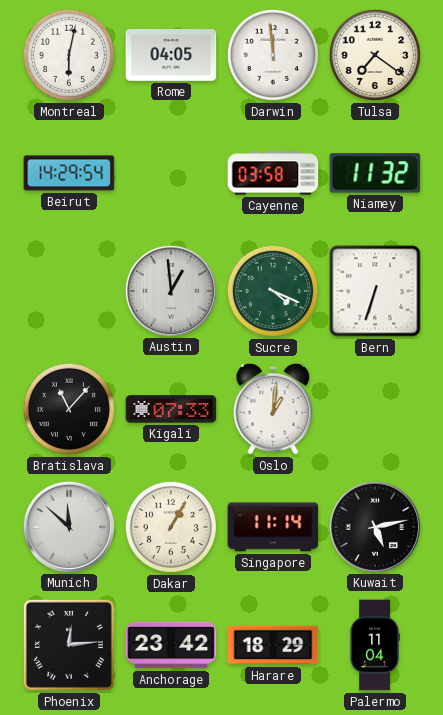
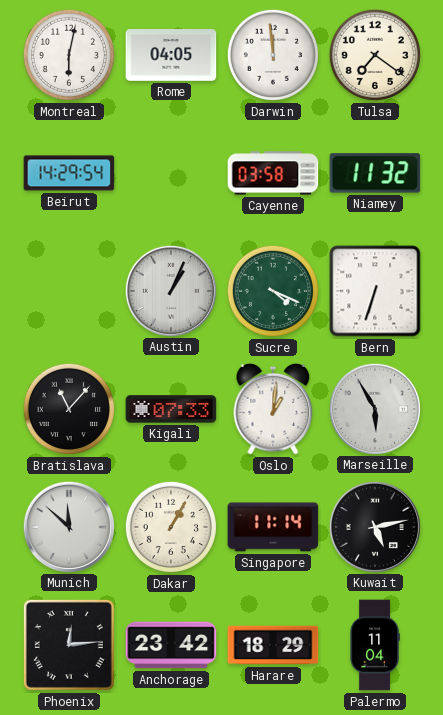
Austin: 12:59 -> 1:04
Marseille: none -> 5:55
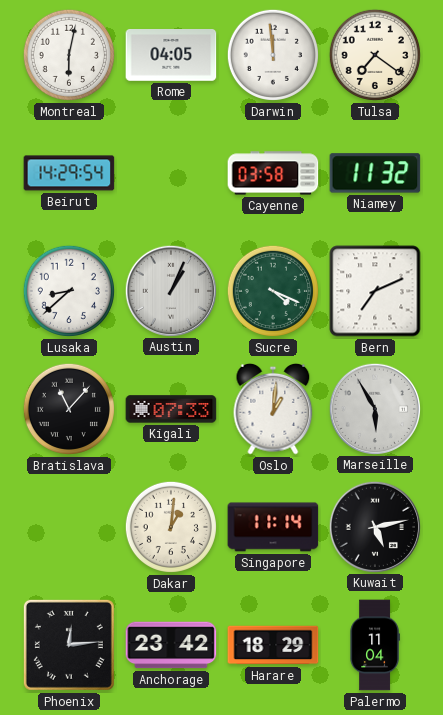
Lusaka: none -> 8:38
Bern: 6:33 -> 7:11
Munich: 11:52 -> none
Dakar: 1:05 -> 1:01
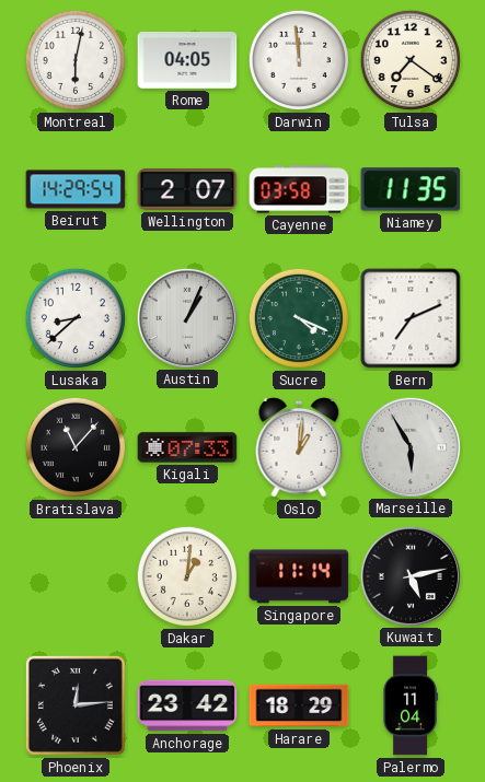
Wellington: none -> 2:07
Niamey: 11:32 -> 11:35
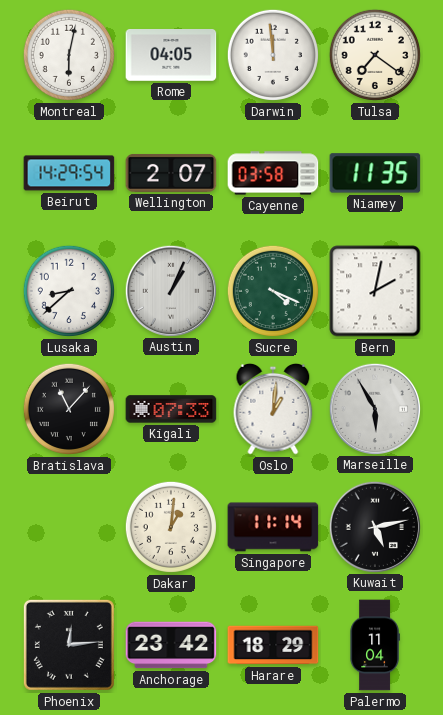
Bern: 7:11 -> 2:02
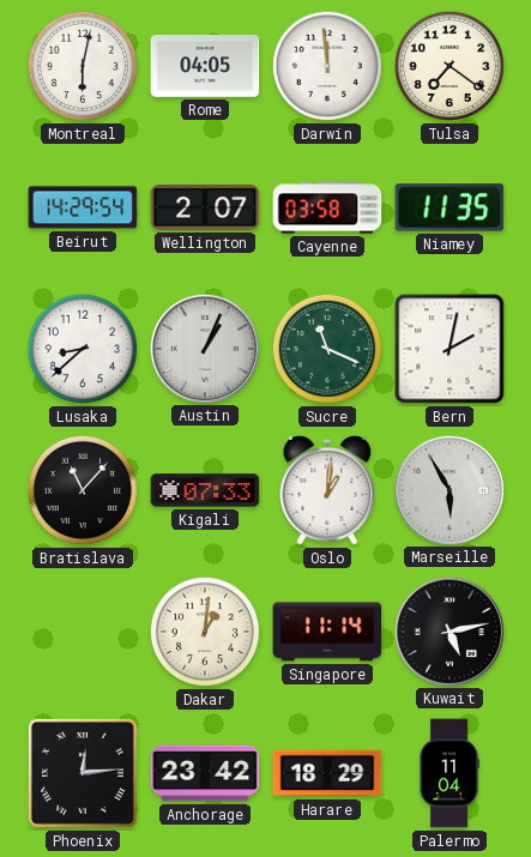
Sucre: 4:19 -> 11:19
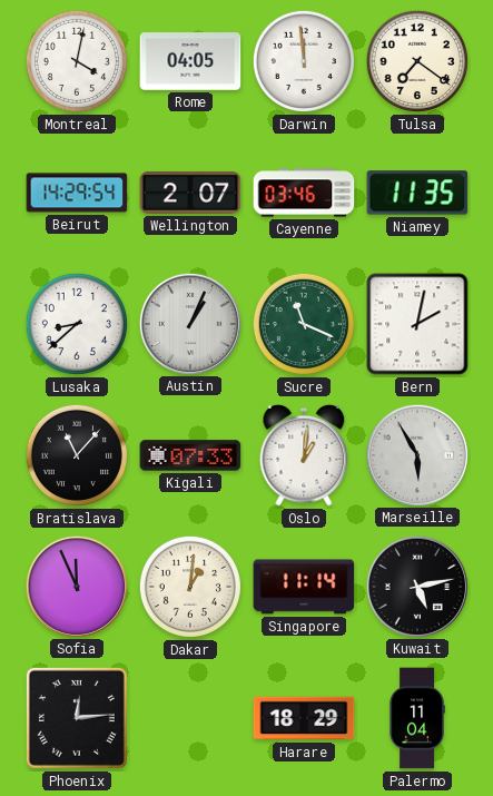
Montreal: 6:02 -> 4:02
Cayenne: 03:58 -> 03:46
Sofia: none -> 11:56
Anchorage: 23:42 -> none
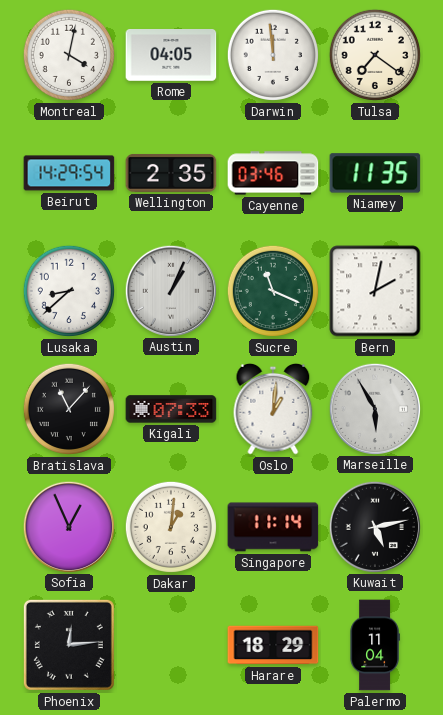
Wellington: 2:07 -> 2:35
Sofia: 11:56 -> 12:56
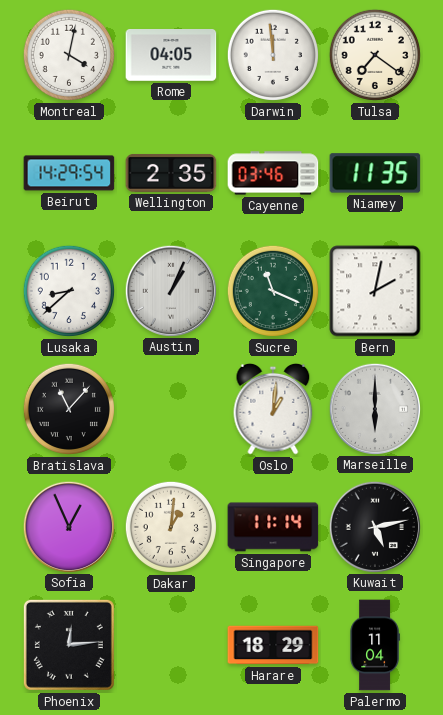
Kigali: 07:33 -> none
Marseille: 5:55 -> 6:00
